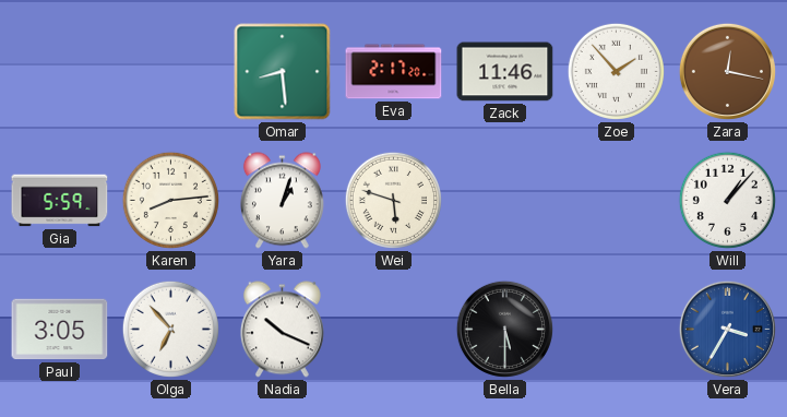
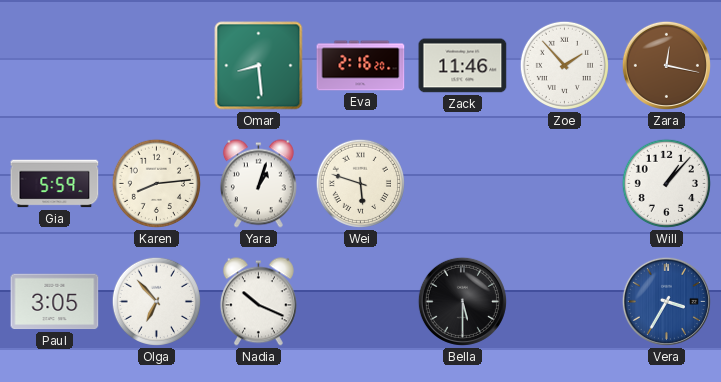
Eva: 2:17 -> 2:16
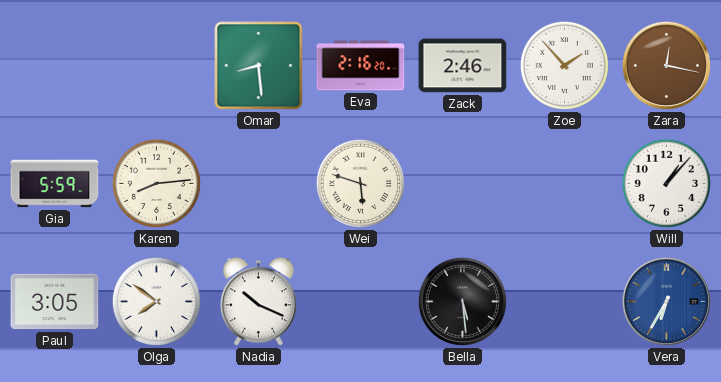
Zack: 11:46 -> 2:46
Yara: 1:03 -> none
Olga: 6:53 -> 7:51
Bella: 5:30 -> 5:29
Vera: 3:35 -> 6:35
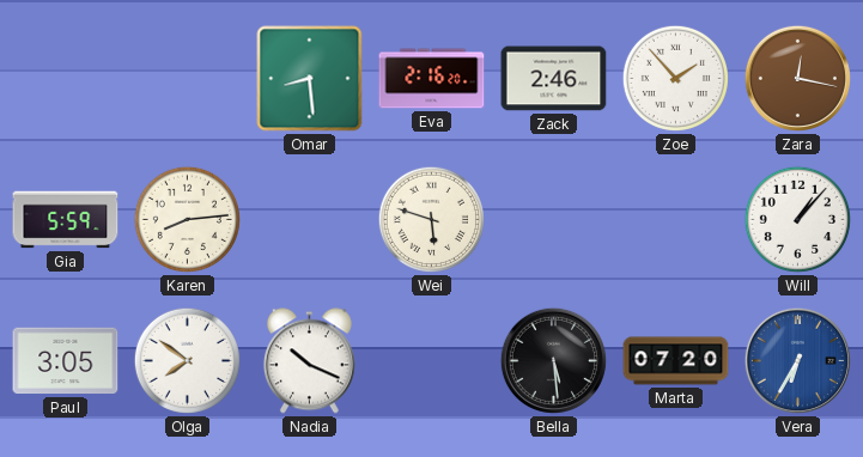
Marta: none -> 07:20
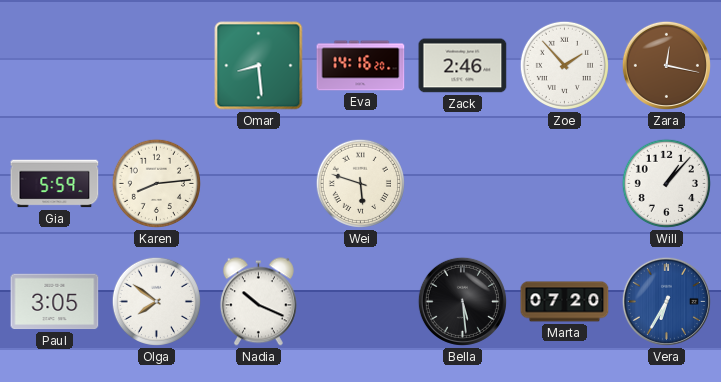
Eva: 2:16 -> 14:16
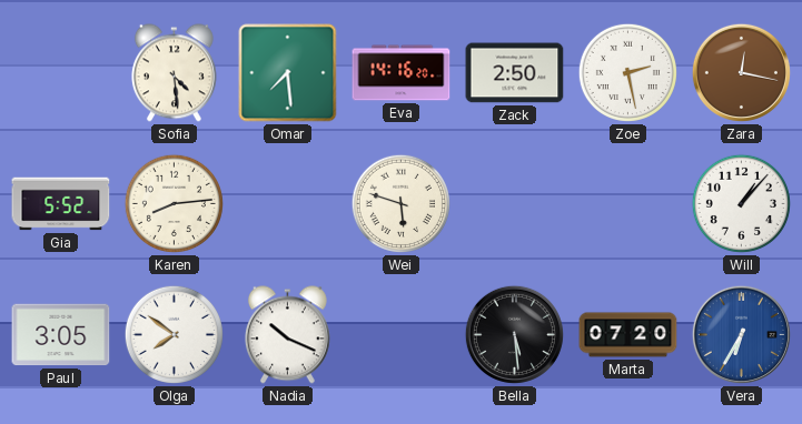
Sofia: none -> 4:29
Omar: 8:29 -> 7:29
Zack: 2:46 -> 2:50
Zoe: 1:53 -> 2:28
Gia: 5:59 -> 5:52
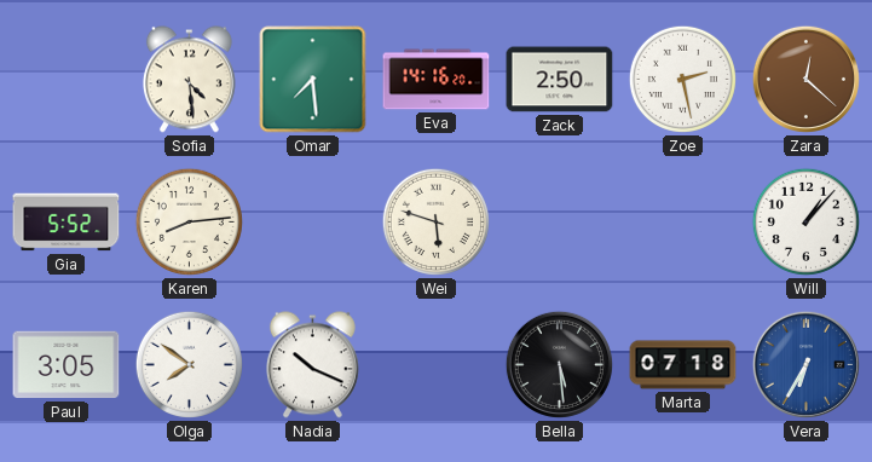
Zara: 12:17 -> 12:22
Marta: 07:20 -> 07:18
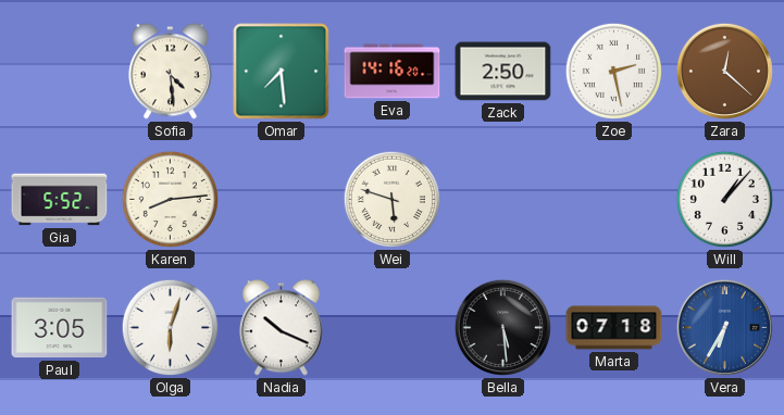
Olga: 7:51 -> 6:03
